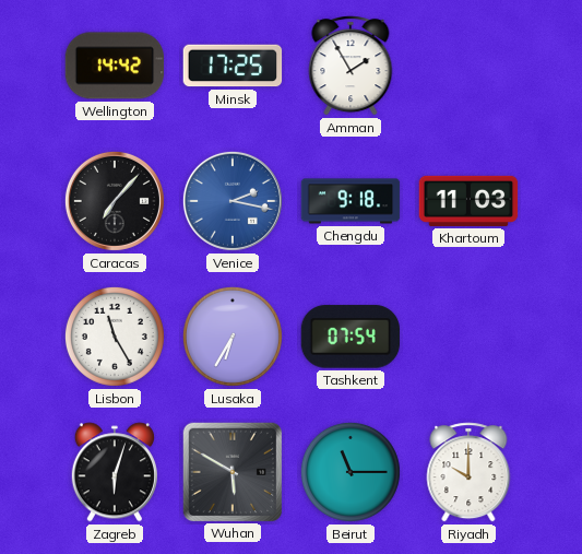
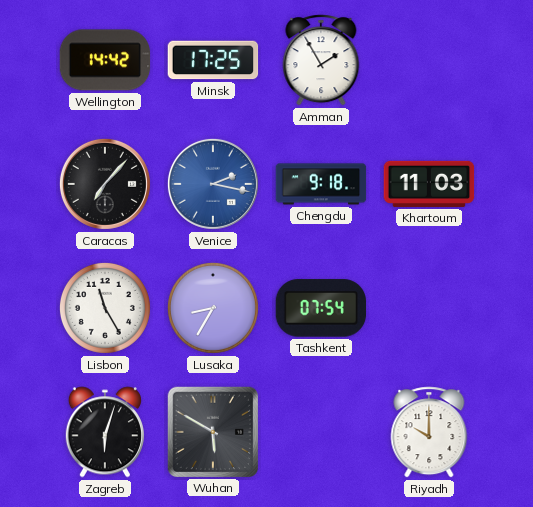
Lusaka: 6:35 -> 8:35
Beirut: 11:15 -> none
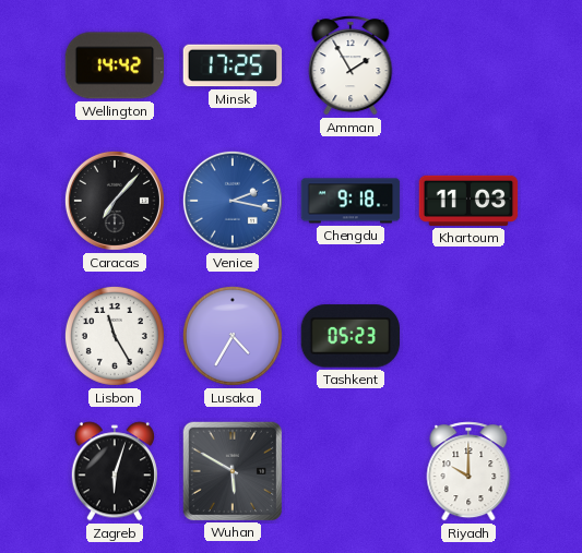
Lusaka: 8:35 -> 4:35
Tashkent: 07:54 -> 05:23
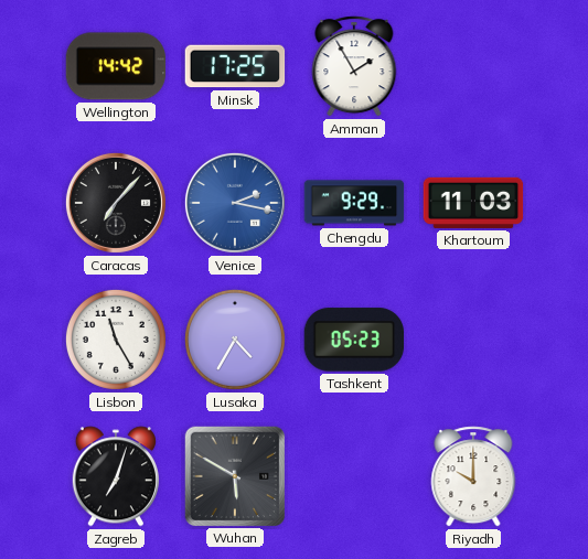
Chengdu: 9:18 -> 9:29
Zagreb: 6:03 -> 7:03
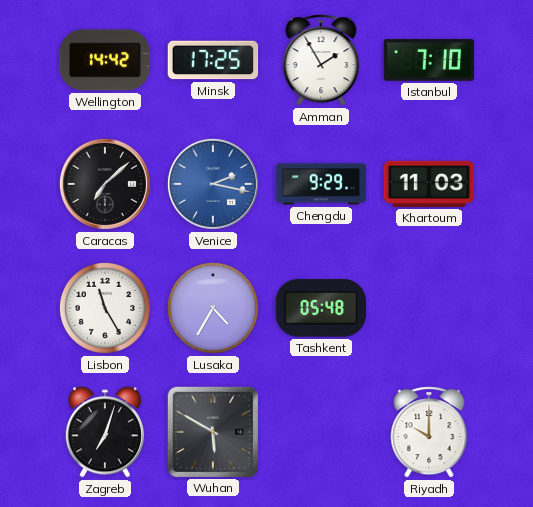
Istanbul: none -> 7:10
Caracas: 7:07 -> 7:08
Tashkent: 05:23 -> 05:48
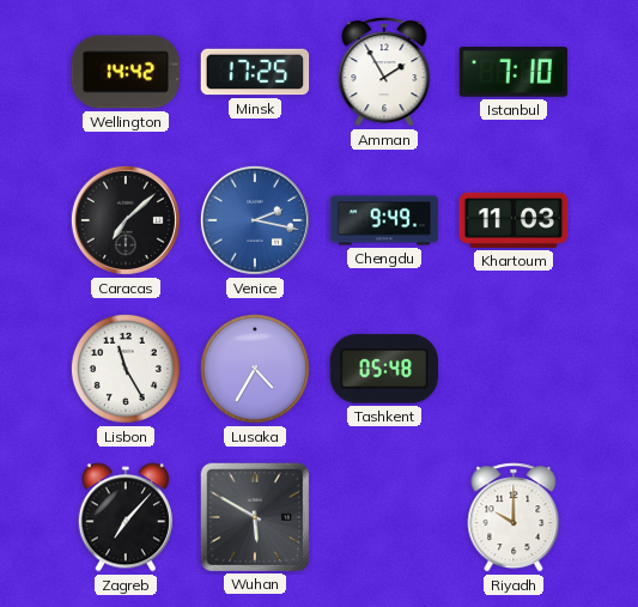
Chengdu: 9:29 -> 9:49
Zagreb: 7:03 -> 7:07
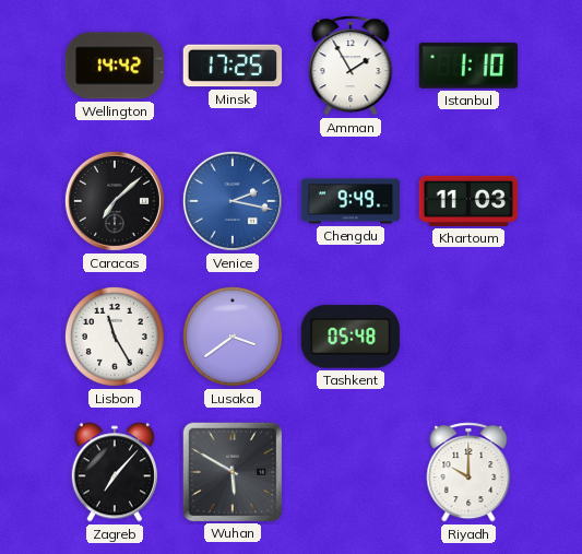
Istanbul: 7:10 -> 1:10
Lusaka: 4:35 -> 3:39
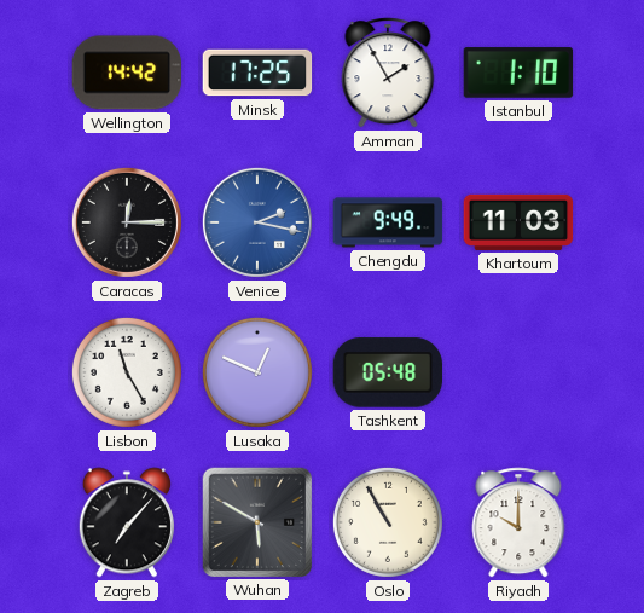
Caracas: 7:08 -> 12:15
Lusaka: 3:39 -> 12:49
Oslo: none -> 10:55
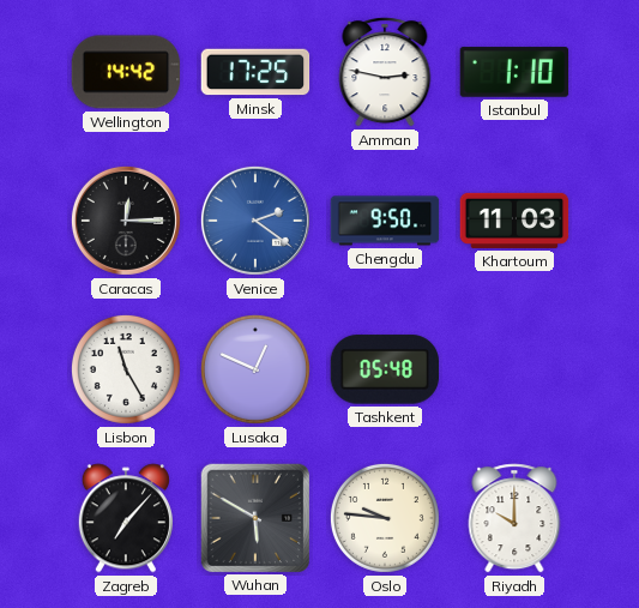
Amman: 1:55 -> 2:47
Venice: 2:17 -> 2:21
Chengdu: 9:49 -> 9:50
Oslo: 10:55 -> 9:46
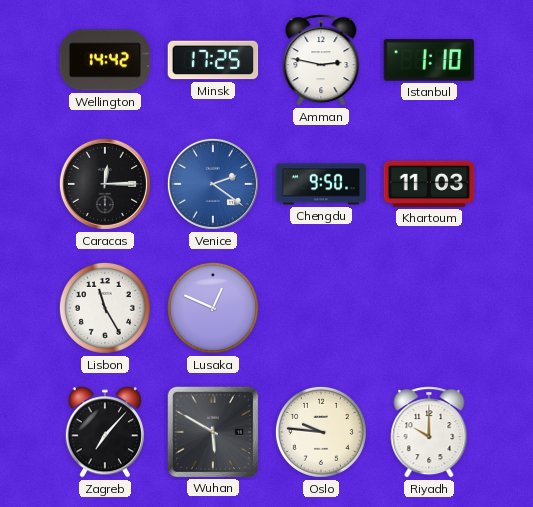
Tashkent: 05:48 -> none
